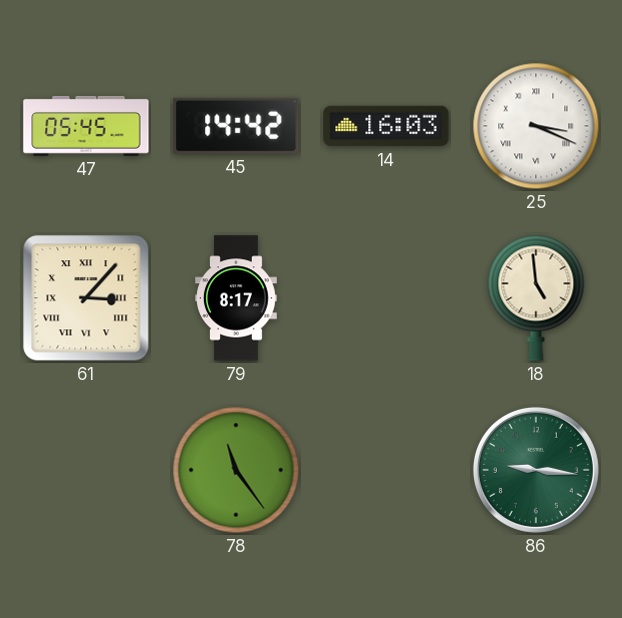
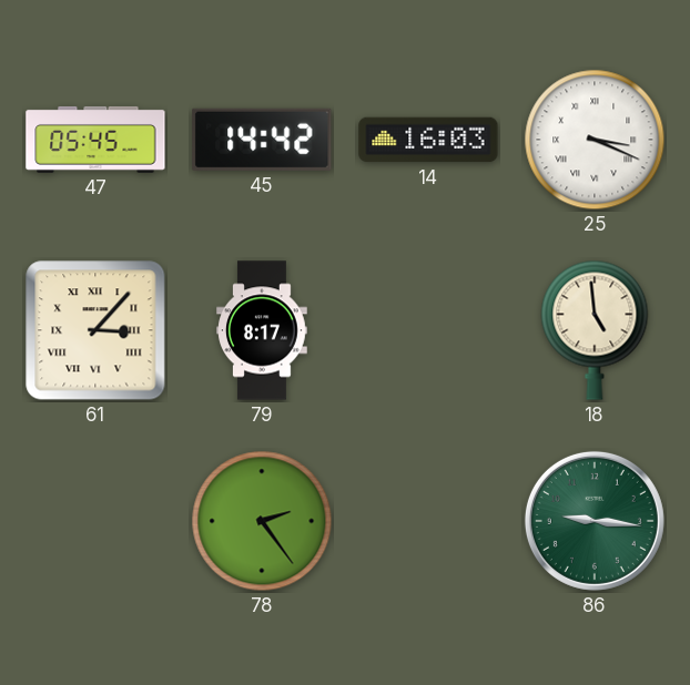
78: 11:24 -> 2:24
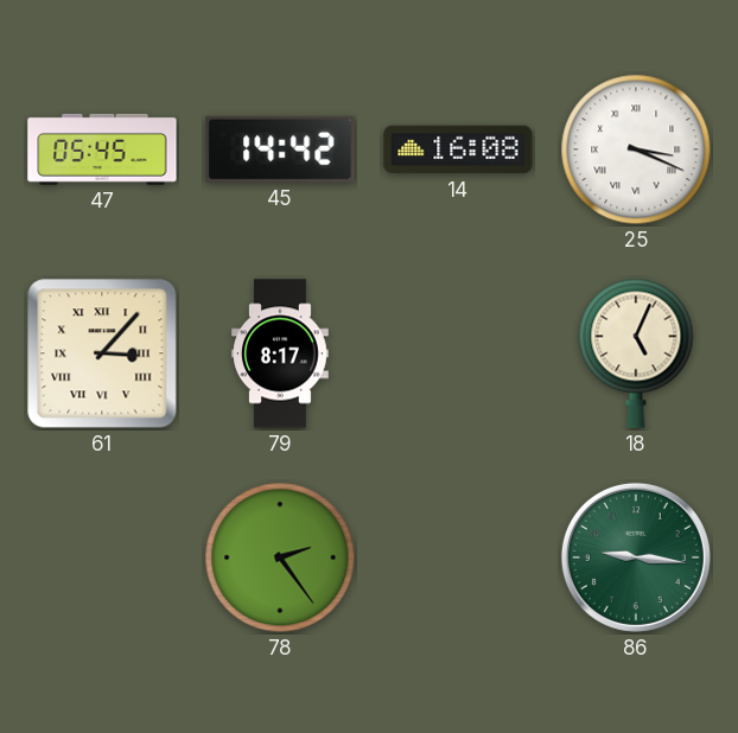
14: 16:03 -> 16:08
18: 4:59 -> 5:04
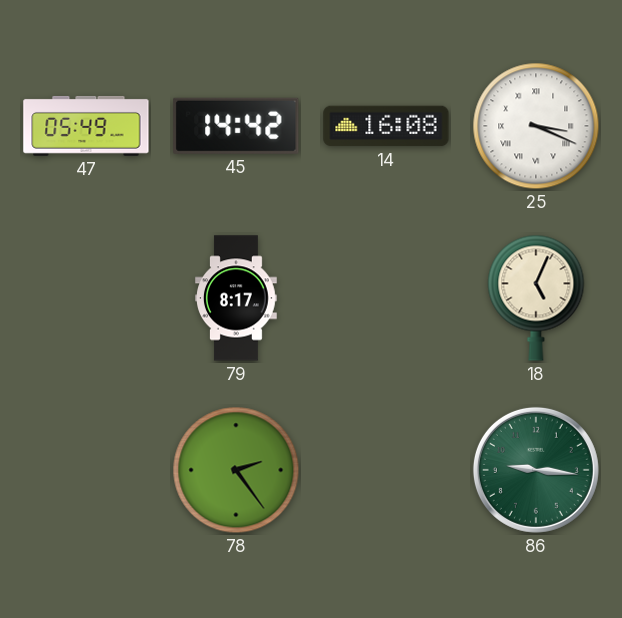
47: 05:45 -> 05:49
61: 3:07 -> none
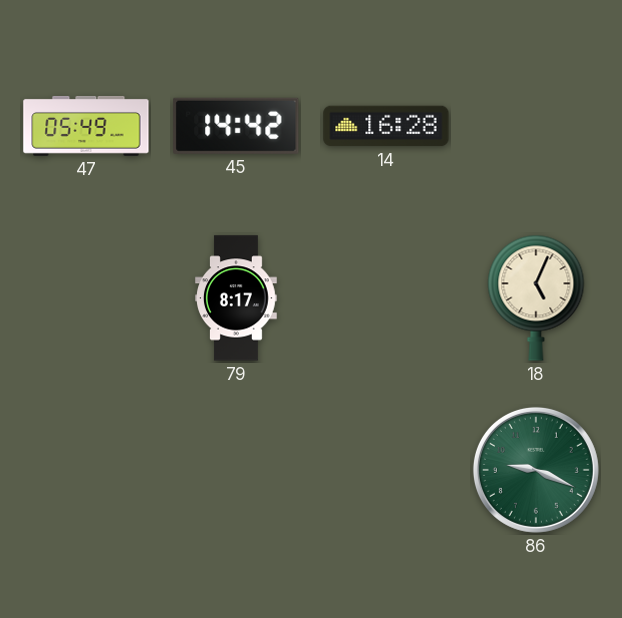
14: 16:08 -> 16:28
25: 3:19 -> none
78: 2:24 -> none
86: 9:16 -> 9:19
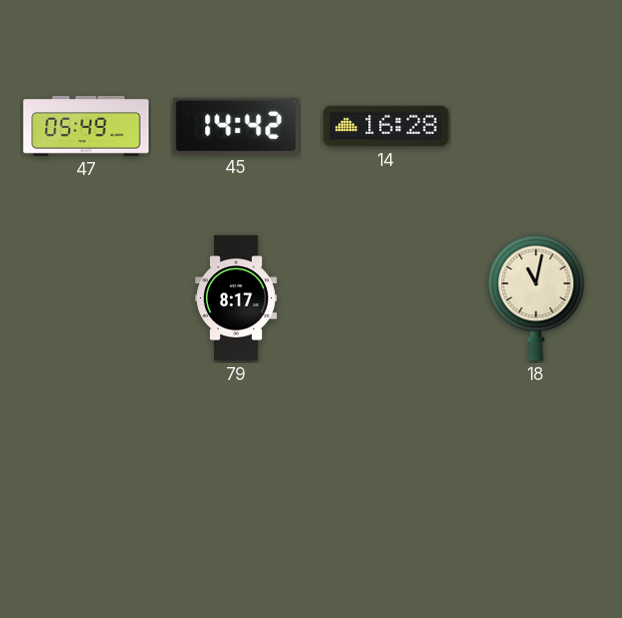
18: 5:04 -> 11:02
86: 9:19 -> none
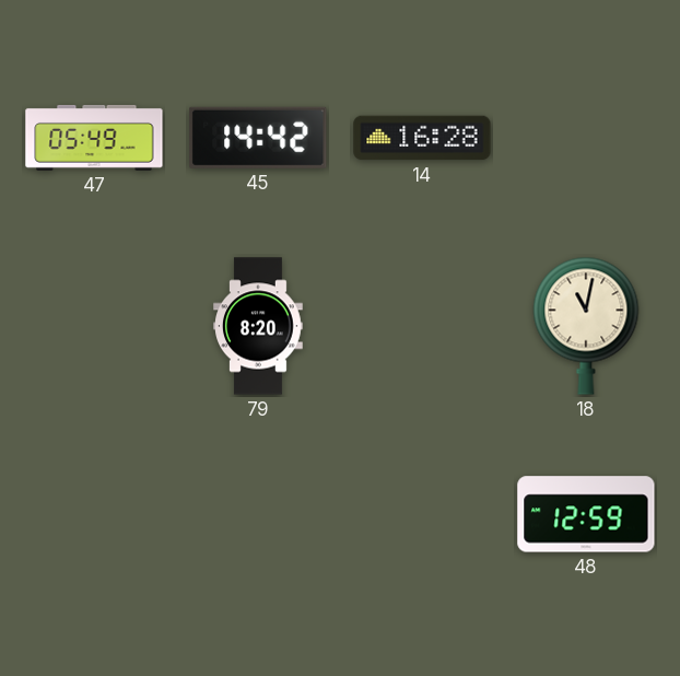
79: 8:17 -> 8:20
48: none -> 12:59
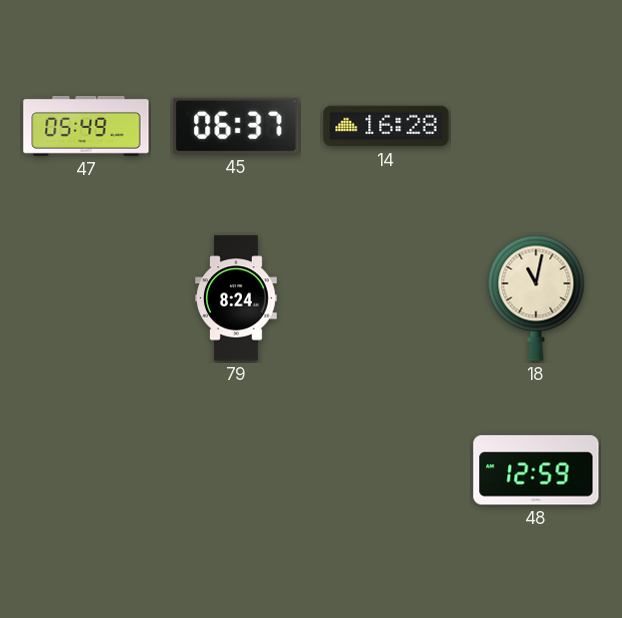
45: 14:42 -> 06:37
79: 8:20 -> 8:24
